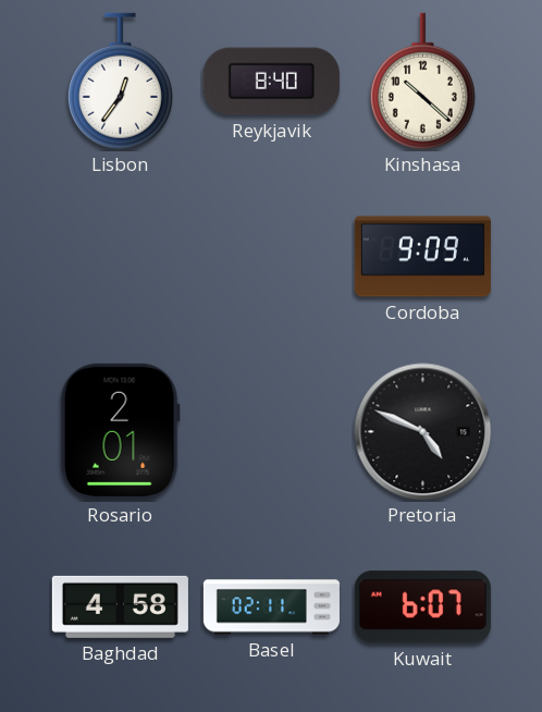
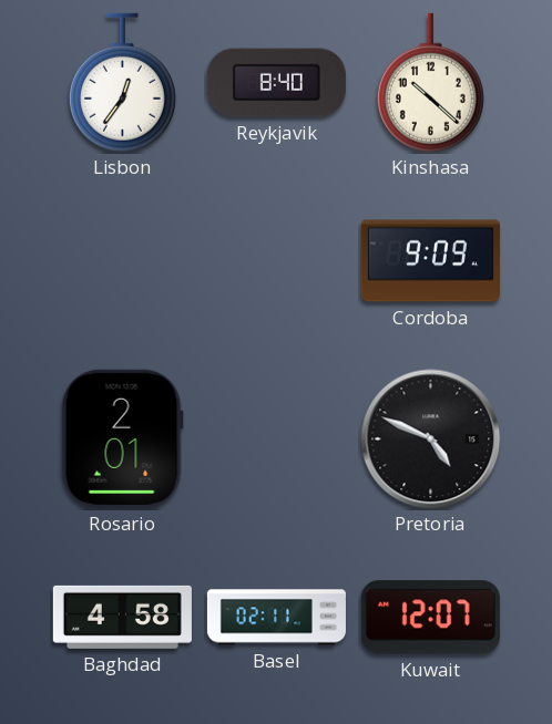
Kuwait: 6:07 -> 12:07
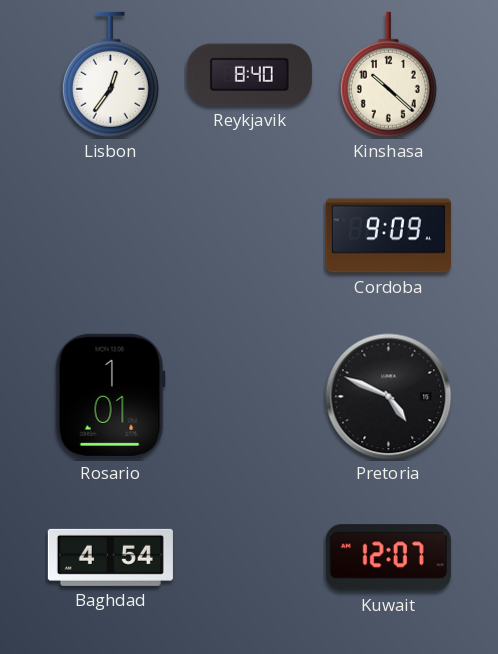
Rosario: 2:01 -> 1:01
Baghdad: 4:58 -> 4:54
Basel: 02:11 -> none
